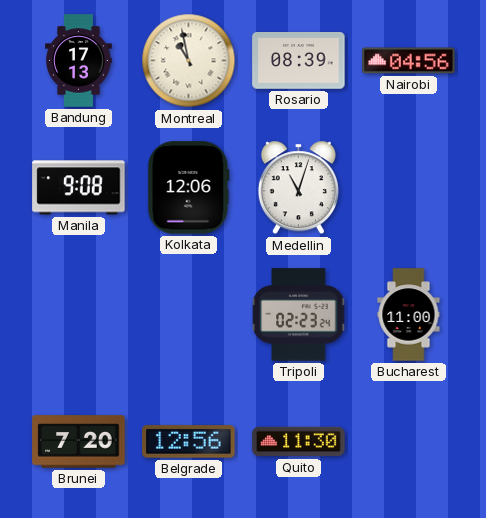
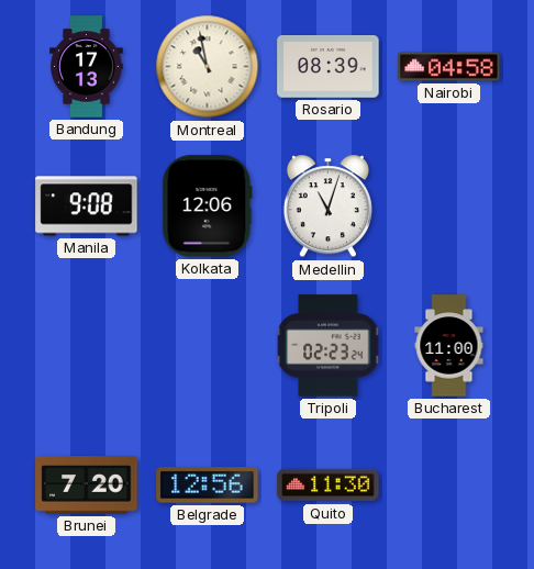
Nairobi: 04:56 -> 04:58
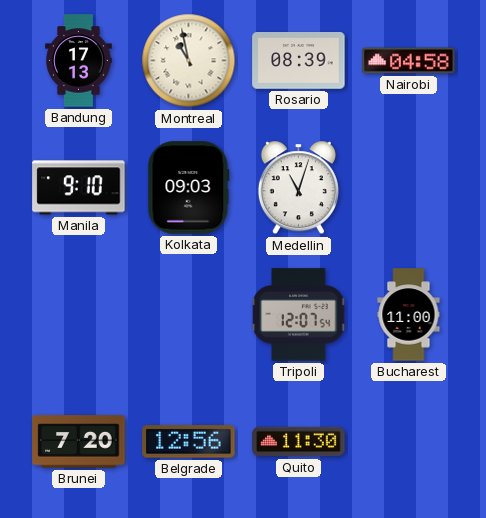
Manila: 9:08 -> 9:10
Kolkata: 12:06 -> 09:03
Tripoli: 02:23 -> 12:07
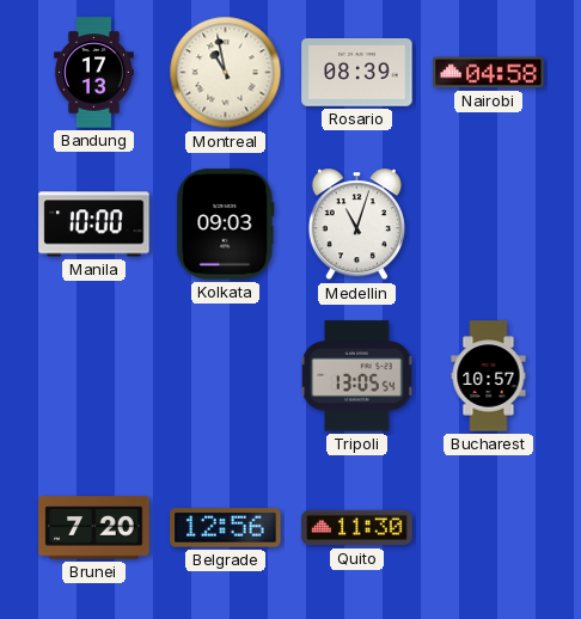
Manila: 9:10 -> 10:00
Tripoli: 12:07 -> 13:05
Bucharest: 11:00 -> 10:57
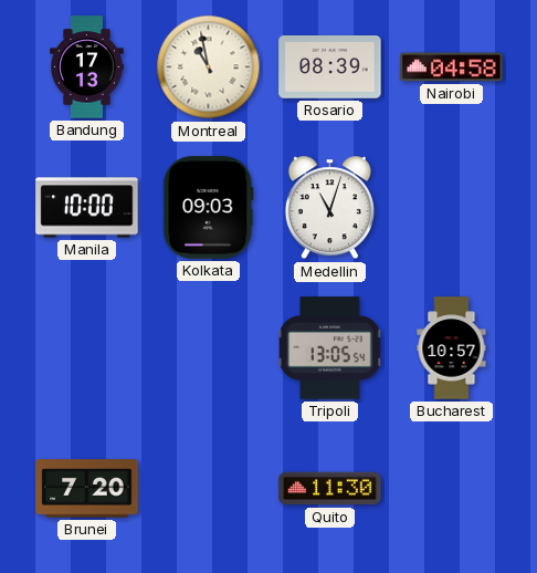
Belgrade: 12:56 -> none
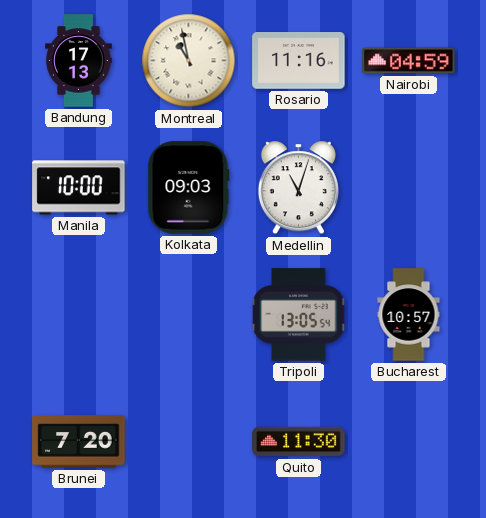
Rosario: 08:39 -> 11:16
Nairobi: 04:58 -> 04:59
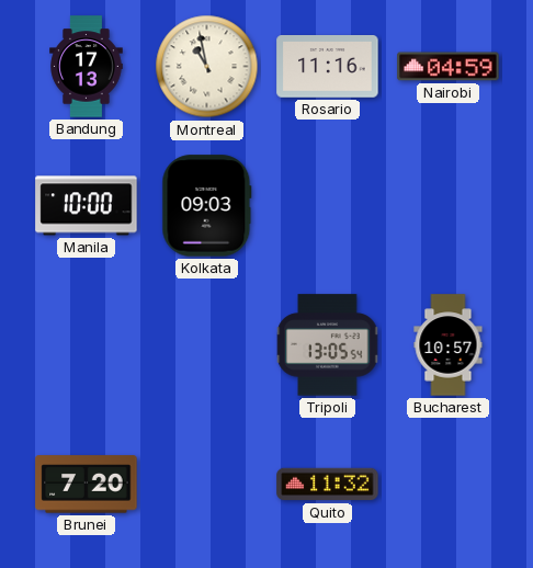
Medellin: 11:03 -> none
Quito: 11:30 -> 11:32
